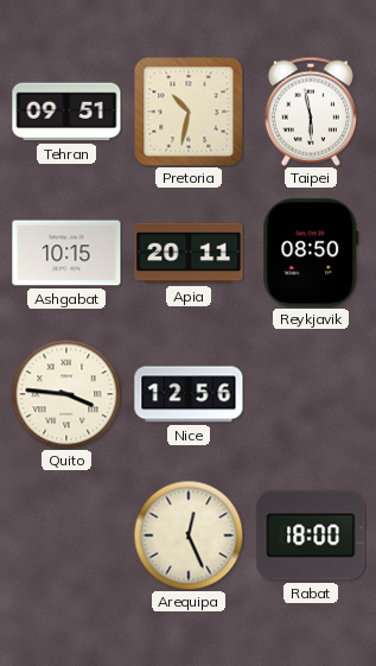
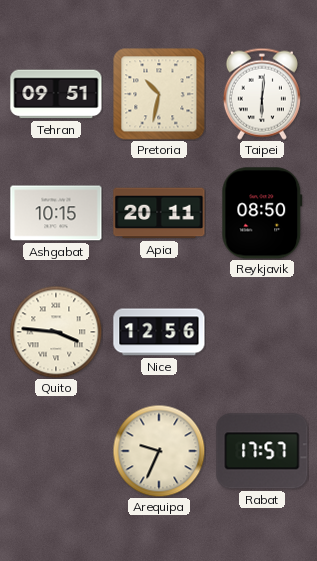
Taipei: 5:58 -> 6:01
Arequipa: 12:26 -> 9:34
Rabat: 18:00 -> 17:57
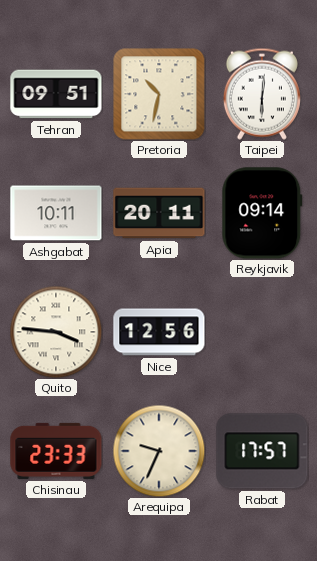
Ashgabat: 10:15 -> 10:11
Reykjavik: 08:50 -> 09:14
Chisinau: none -> 23:33
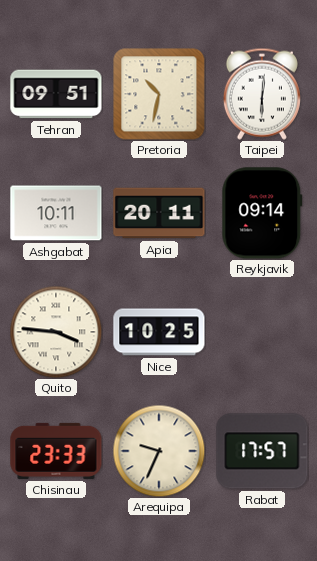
Nice: 12:56 -> 10:25
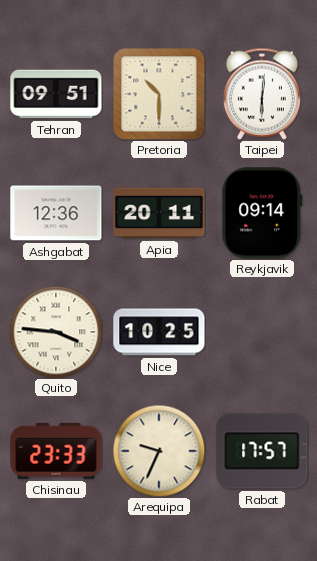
Pretoria: 10:32 -> 10:30
Ashgabat: 10:11 -> 12:36
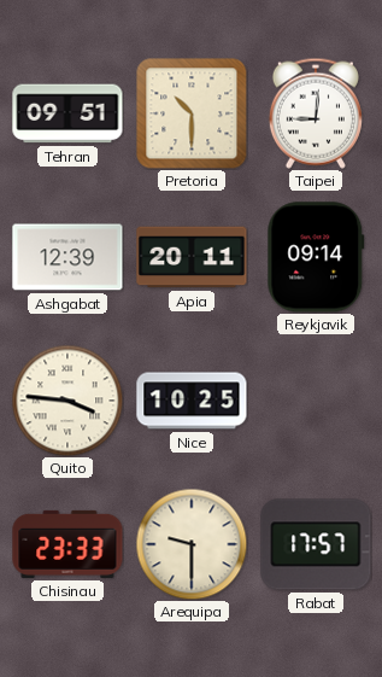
Taipei: 6:01 -> 9:01
Ashgabat: 12:36 -> 12:39
Arequipa: 9:34 -> 9:30
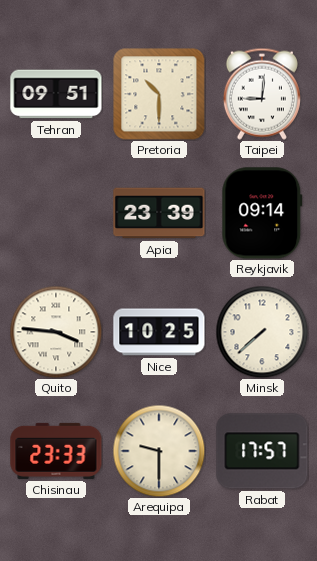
Ashgabat: 12:39 -> none
Apia: 20:11 -> 23:39
Minsk: none -> 7:38
